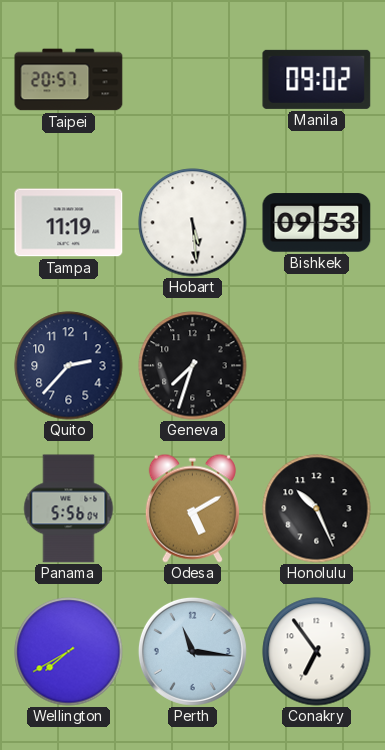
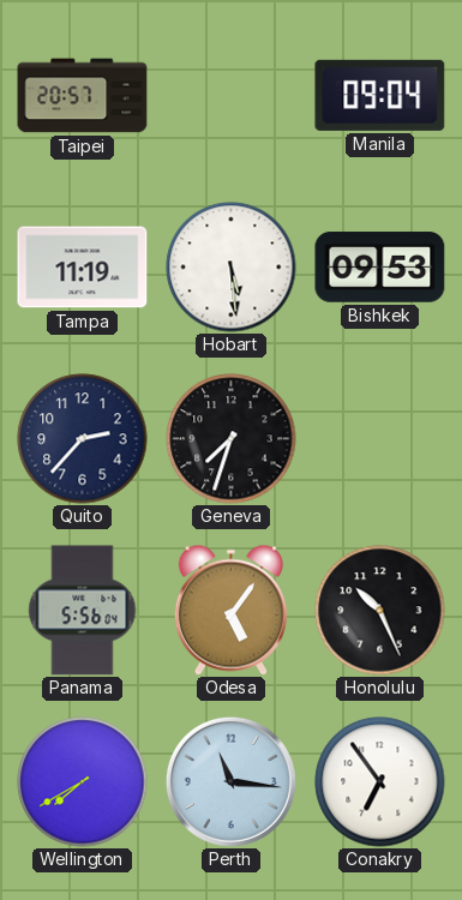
Manila: 09:02 -> 09:04
Odesa: 5:10 -> 5:06
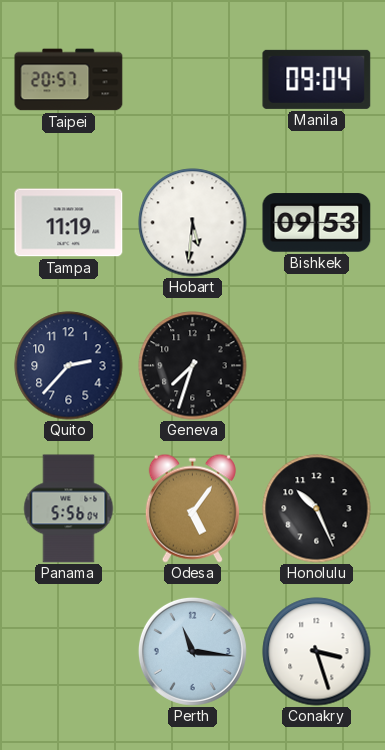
Hobart: 5:29 -> 5:31
Wellington: 7:40 -> none
Conakry: 6:54 -> 3:27
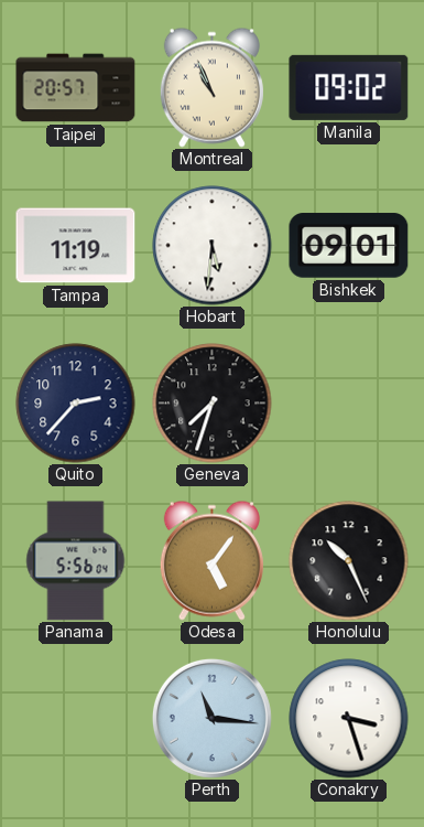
Montreal: none -> 10:56
Manila: 09:04 -> 09:02
Bishkek: 09:53 -> 09:01
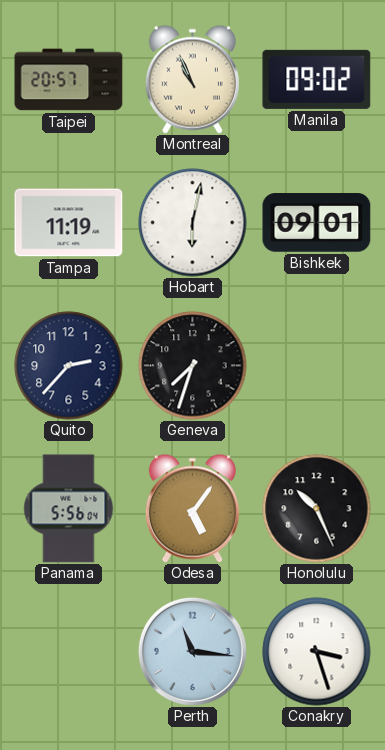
Hobart: 5:31 -> 6:02
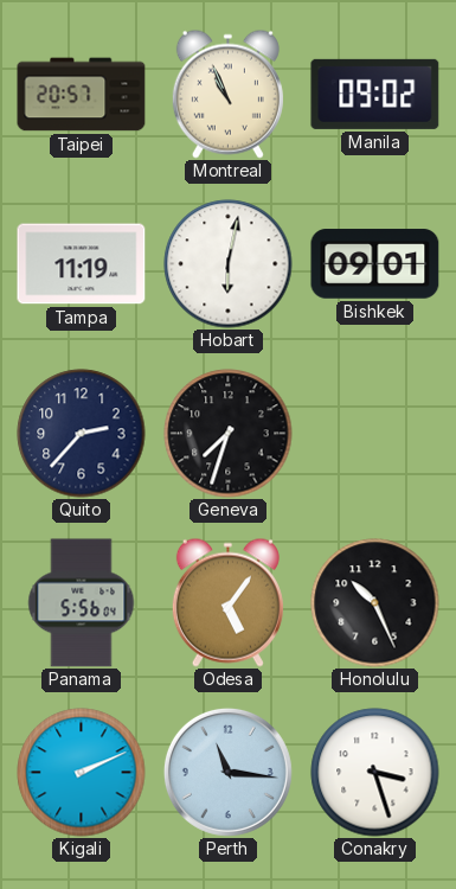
Kigali: none -> 2:11
